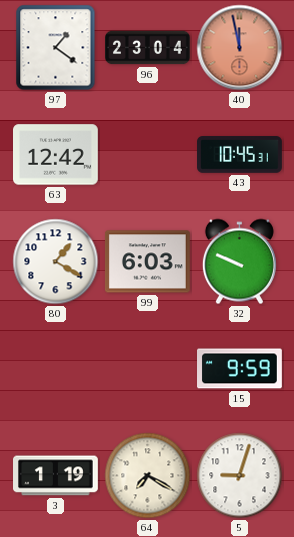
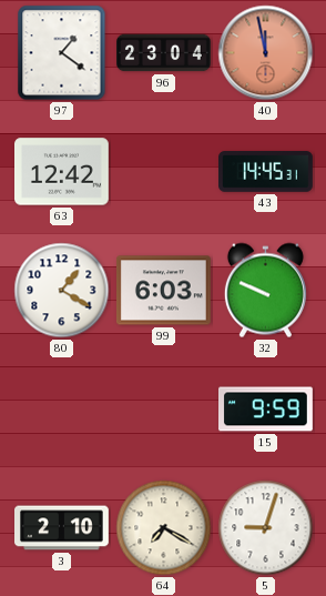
43: 10:45 -> 14:45
3: 1:19 -> 2:10
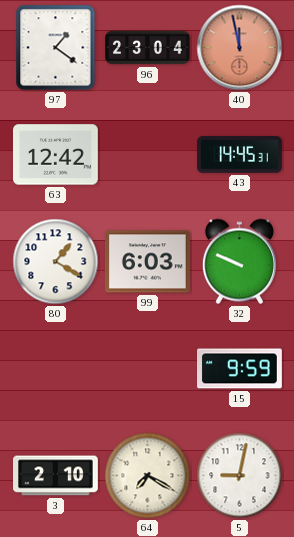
5: 9:03 -> 9:02
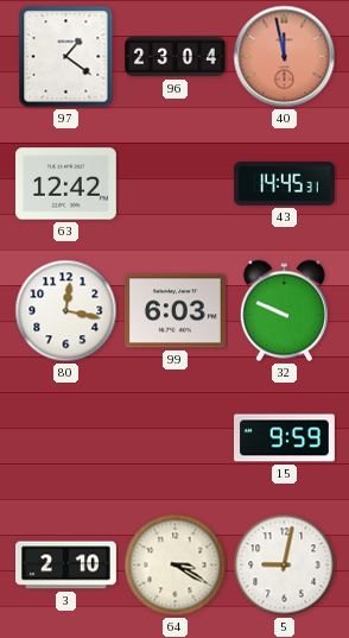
80: 1:20 -> 12:17
64: 7:20 -> 3:20
